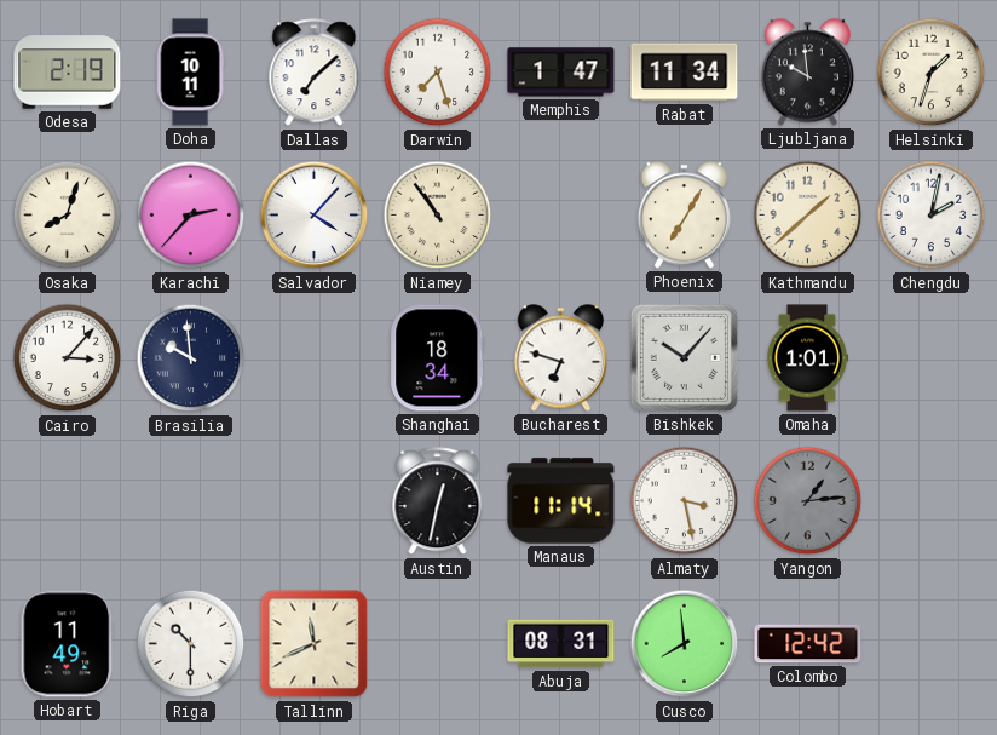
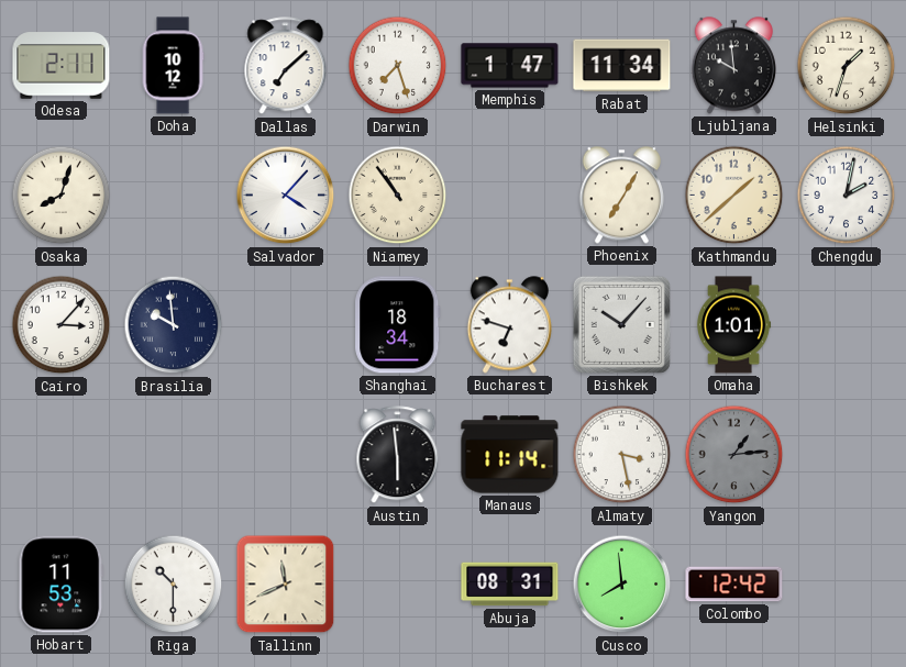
Odesa: 2:19 -> 2:11
Doha: 10:11 -> 10:12
Karachi: 2:37 -> none
Austin: 12:32 -> 5:59
Hobart: 11:49 -> 11:53
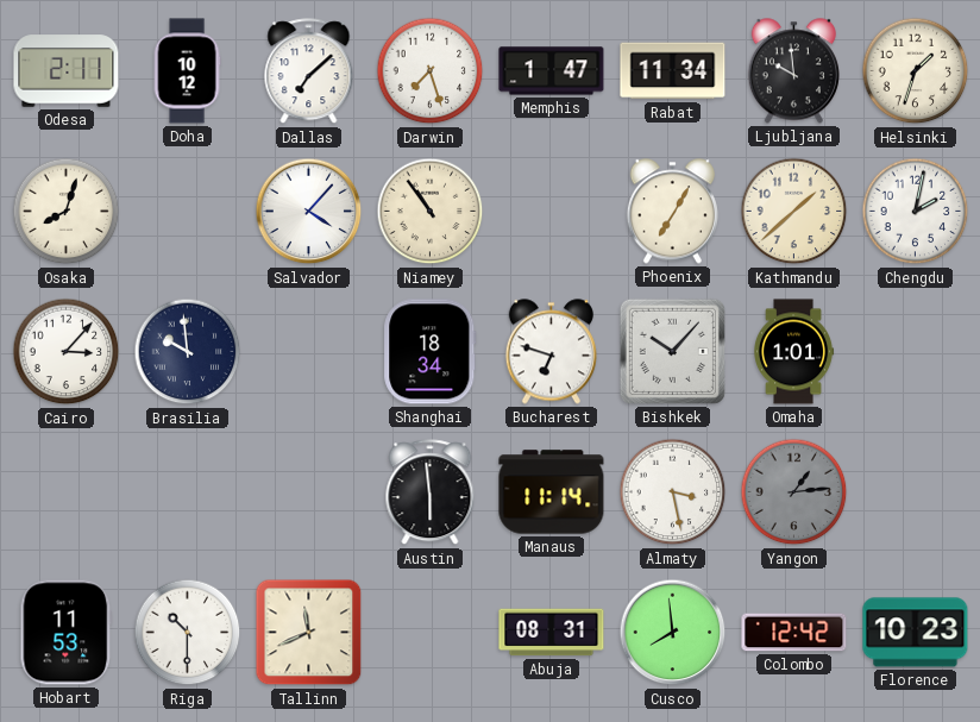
Florence: none -> 10:23
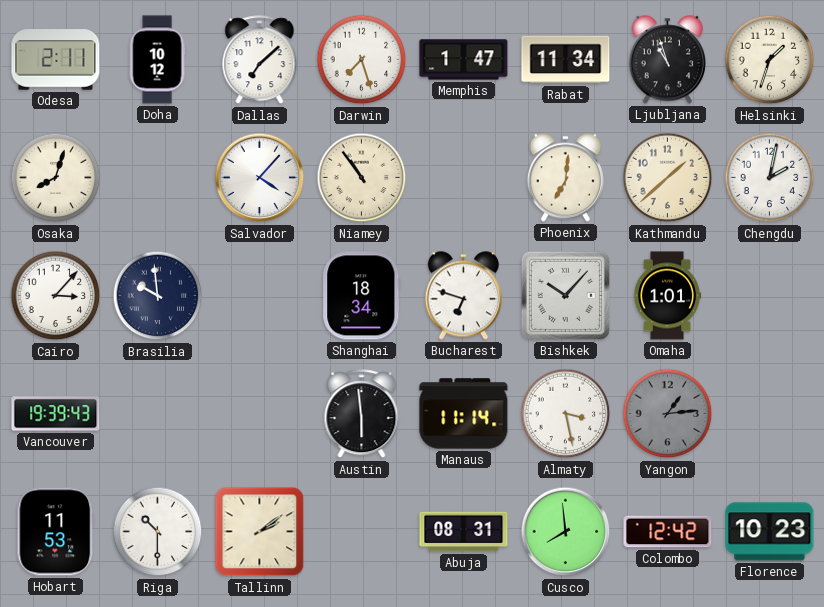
Ljubljana: 9:59 -> 10:57
Phoenix: 7:05 -> 7:01
Vancouver: none -> 19:39
Tallinn: 11:41 -> 2:09
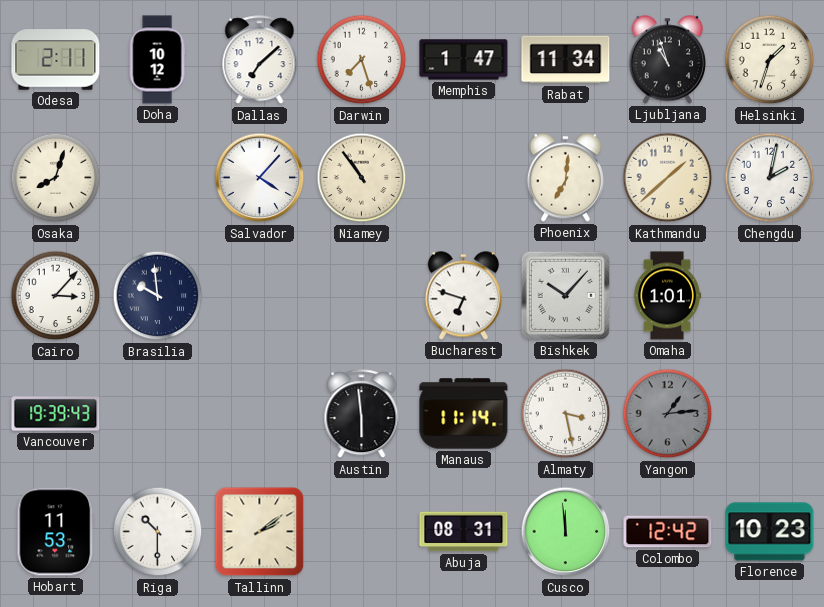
Shanghai: 18:34 -> none
Cusco: 7:59 -> 11:59
